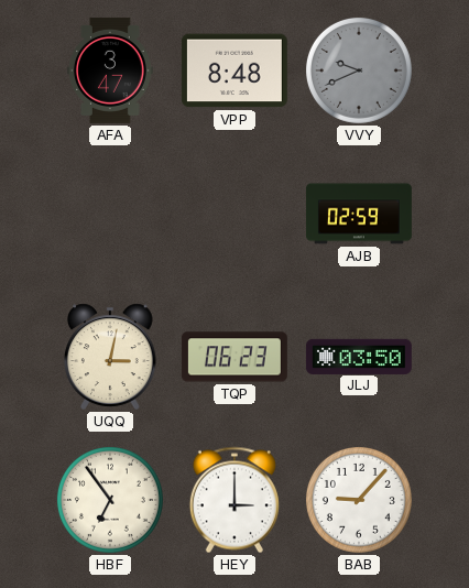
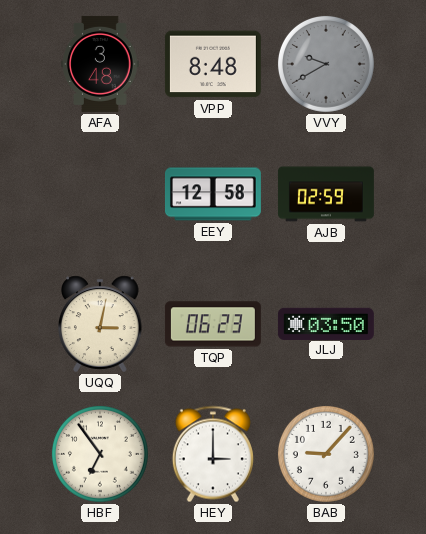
AFA: 3:47 -> 3:48
VVY: 9:41 -> 9:40
EEY: none -> 12:58
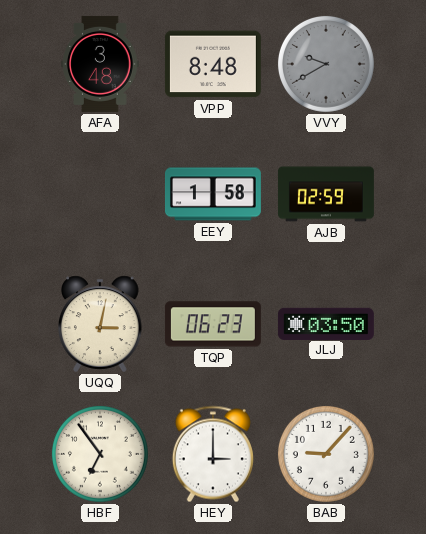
EEY: 12:58 -> 1:58
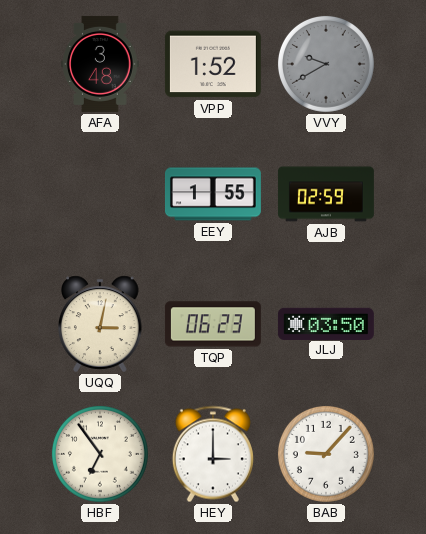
VPP: 8:48 -> 1:52
EEY: 1:58 -> 1:55
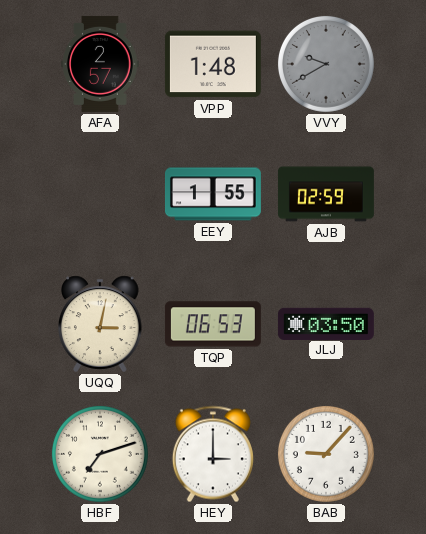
AFA: 3:48 -> 2:57
VPP: 1:52 -> 1:48
TQP: 06:23 -> 06:53
HBF: 6:54 -> 7:12
